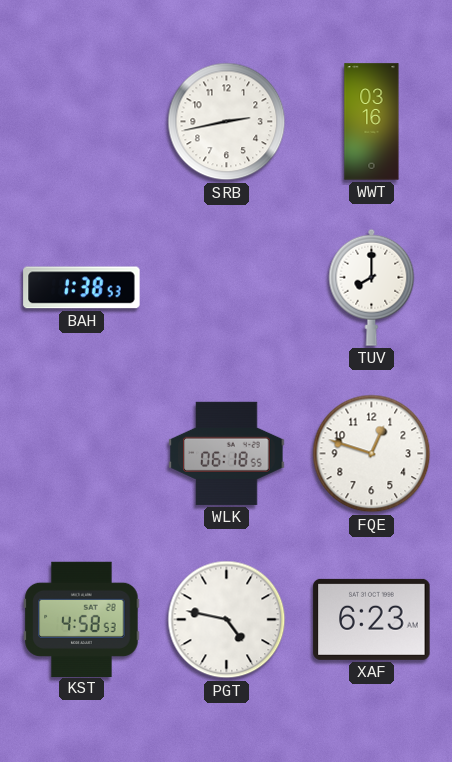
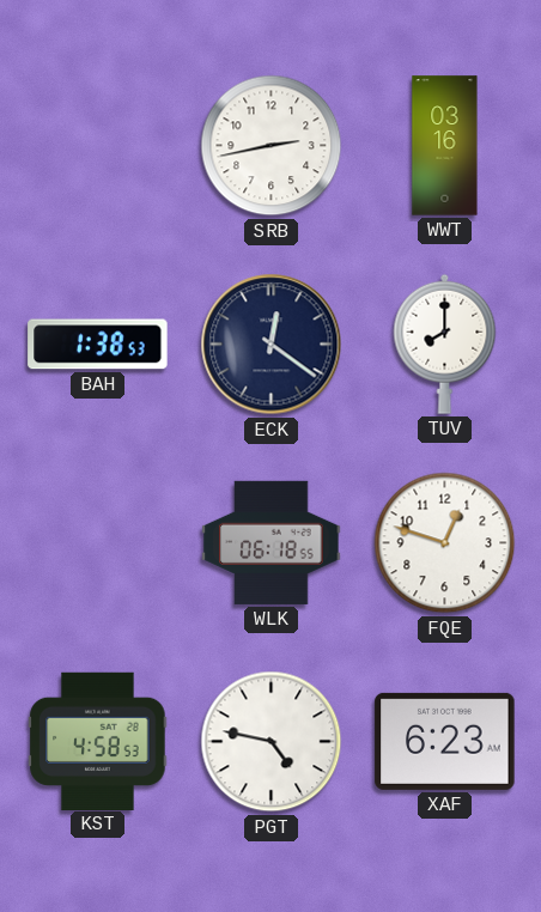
ECK: none -> 12:21
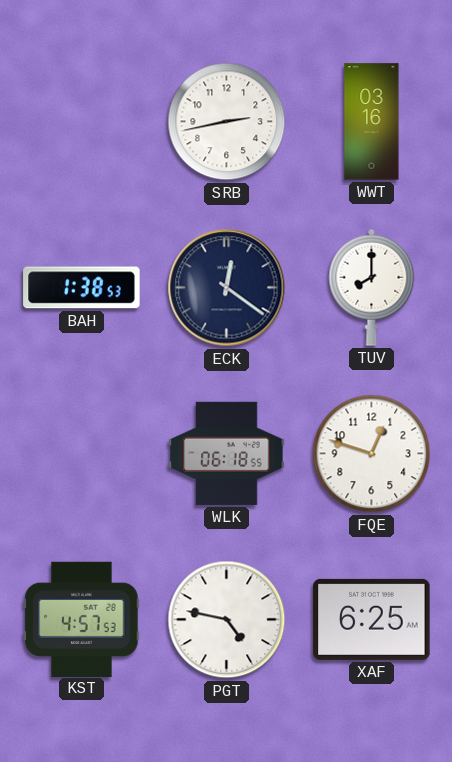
KST: 4:58 -> 4:57
XAF: 6:23 -> 6:25
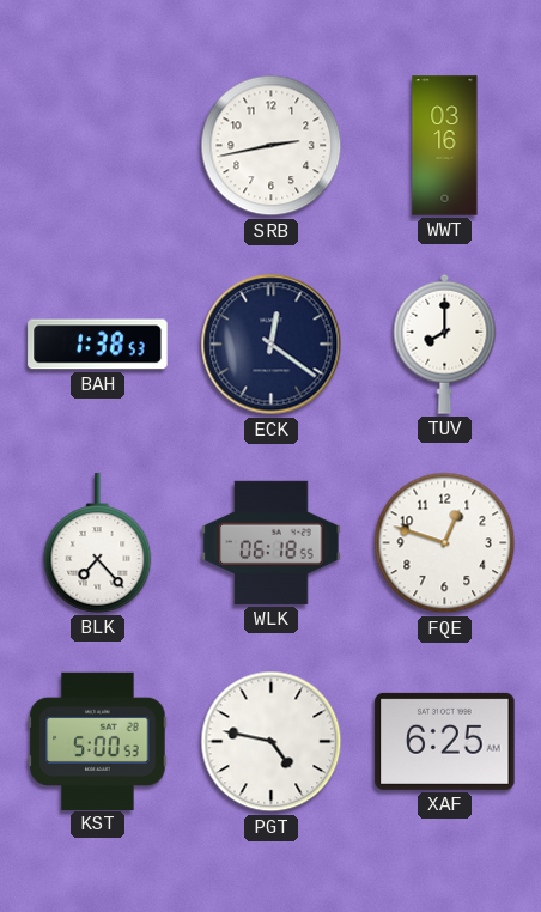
BLK: none -> 7:23
KST: 4:57 -> 5:00
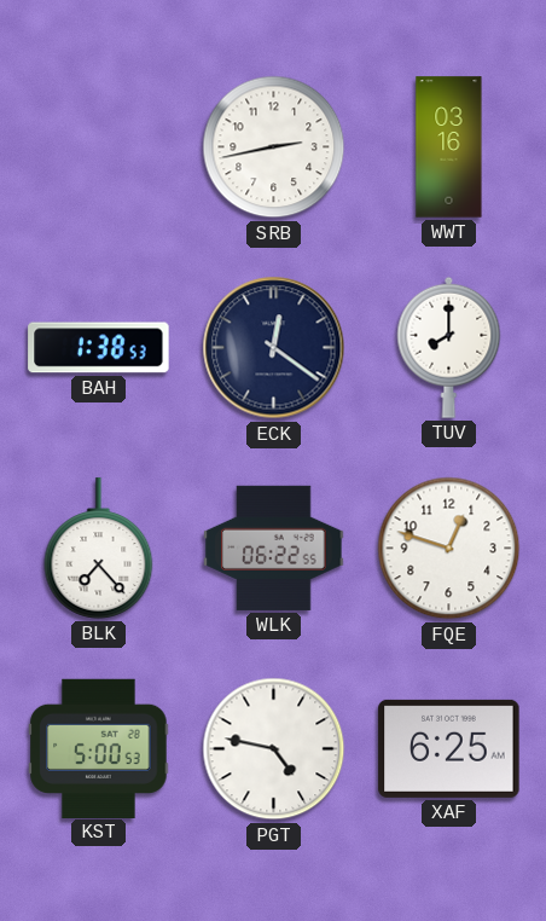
WLK: 06:18 -> 06:22
